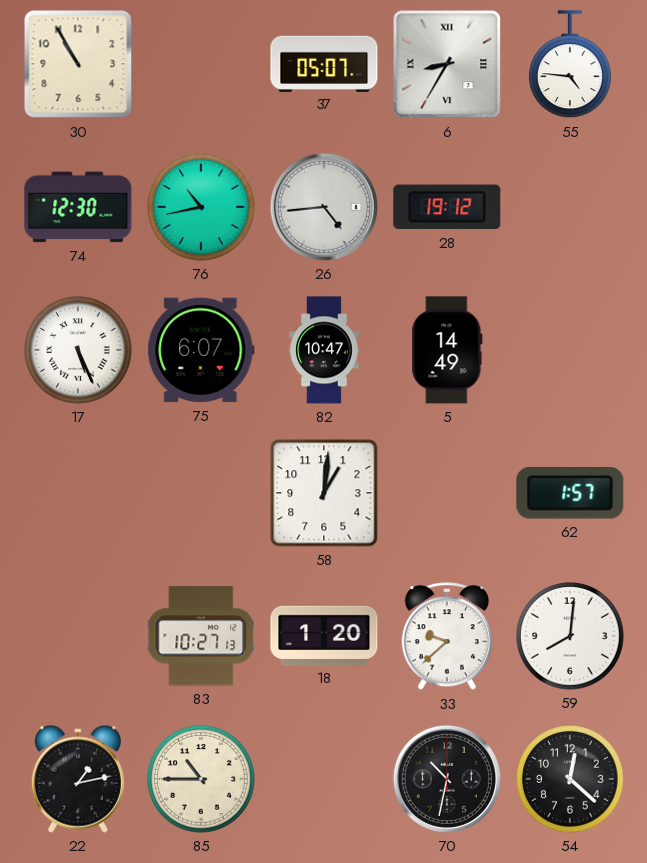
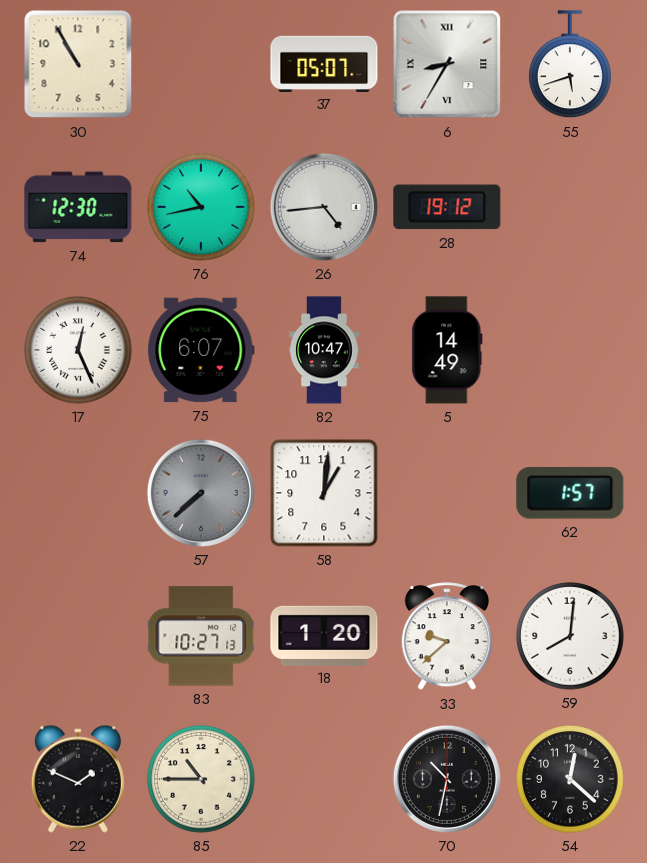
55: 4:46 -> 5:42
17: 5:26 -> 12:26
57: none -> 7:38
22: 1:13 -> 1:49
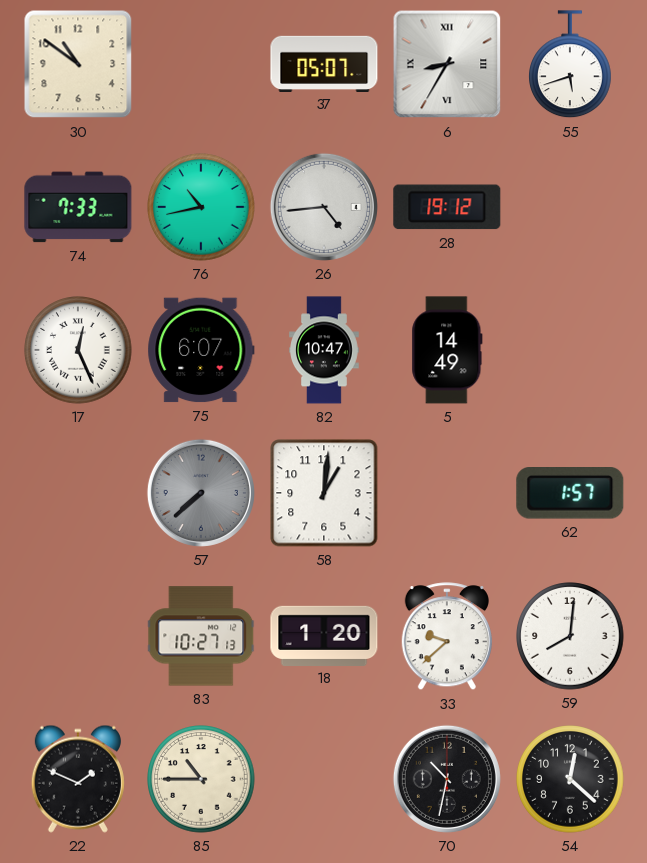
30: 10:55 -> 10:51
74: 12:30 -> 7:33
